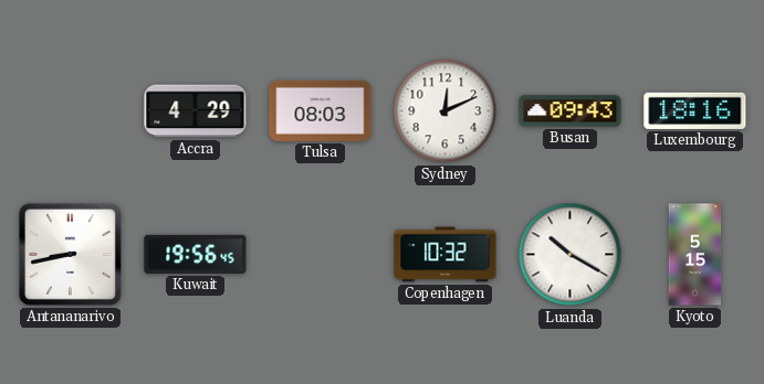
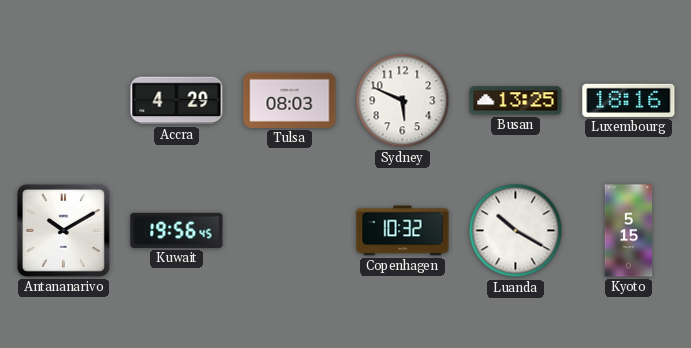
Sydney: 12:11 -> 5:49
Busan: 09:43 -> 13:25
Antananarivo: 8:43 -> 10:10
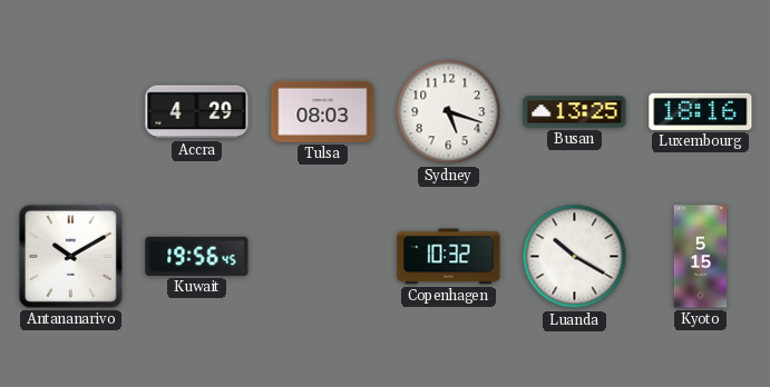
Sydney: 5:49 -> 5:18
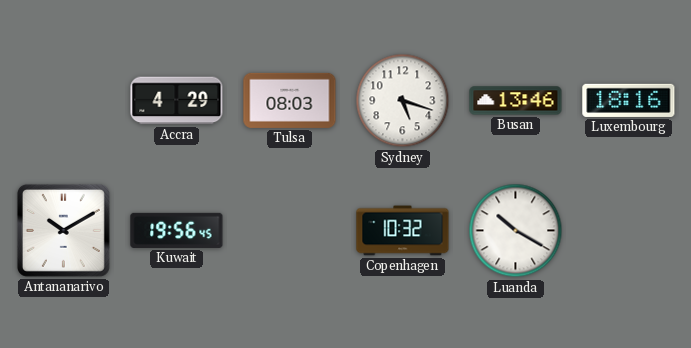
Busan: 13:25 -> 13:46
Kyoto: 5:15 -> none
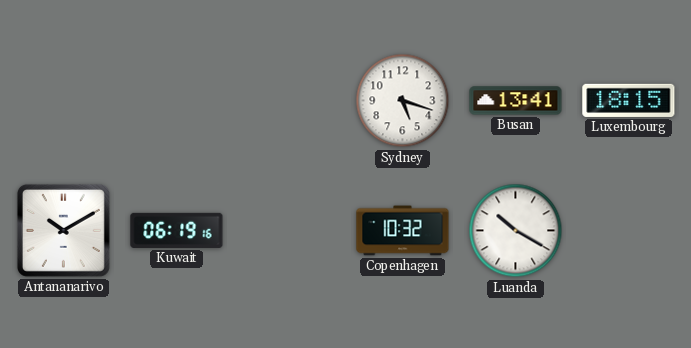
Accra: 4:29 -> none
Tulsa: 08:03 -> none
Busan: 13:46 -> 13:41
Luxembourg: 18:16 -> 18:15
Kuwait: 19:56 -> 06:19
